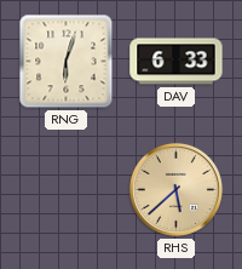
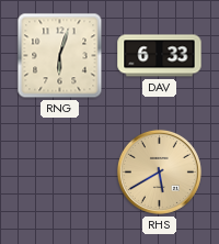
RHS: 5:38 -> 5:40
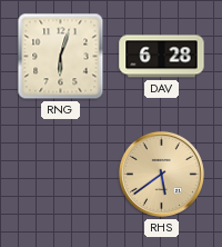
DAV: 6:33 -> 6:28
RHS: 5:40 -> 5:39
